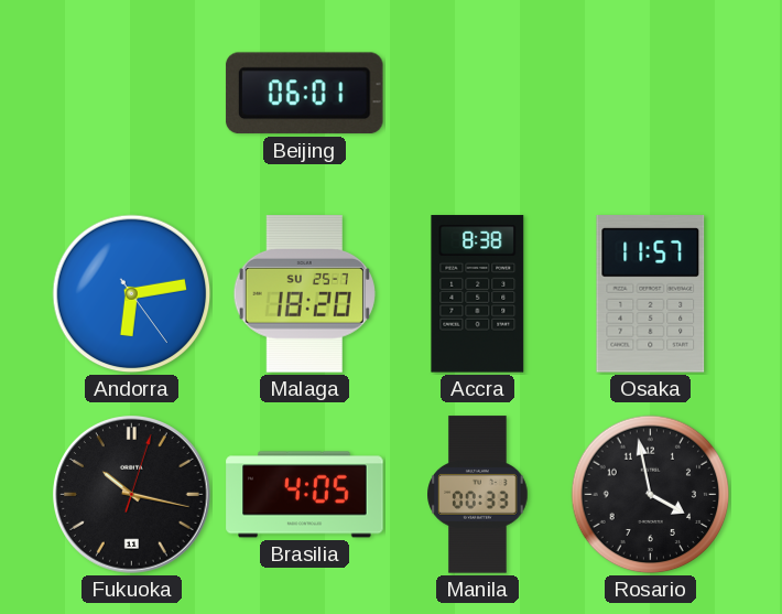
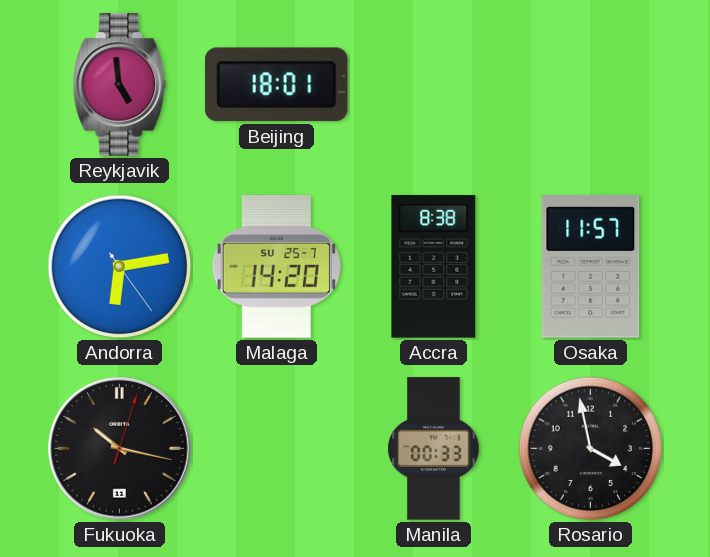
Reykjavik: none -> 4:59
Beijing: 06:01 -> 18:01
Malaga: 18:20 -> 14:20
Brasilia: 4:05 -> none
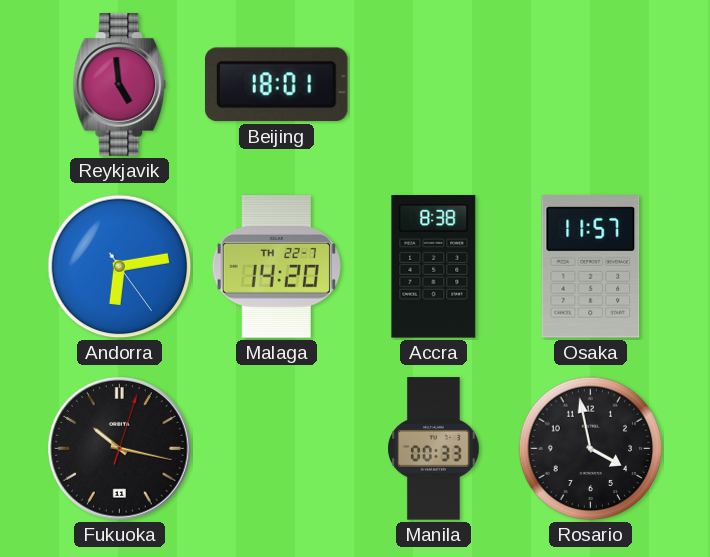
Malaga date: SU 25-7 -> TH 22-7
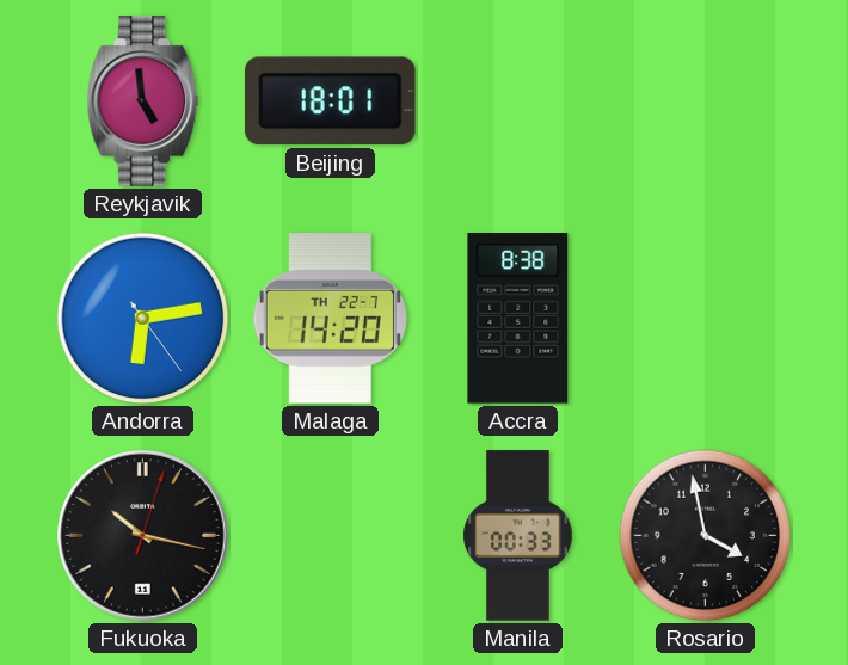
Osaka: 11:57 -> none
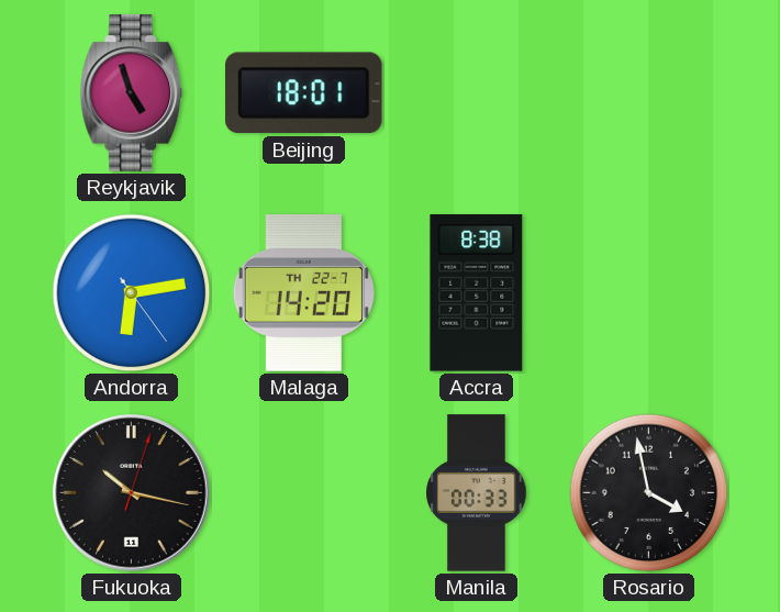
Reykjavik: 4:59 -> 4:57
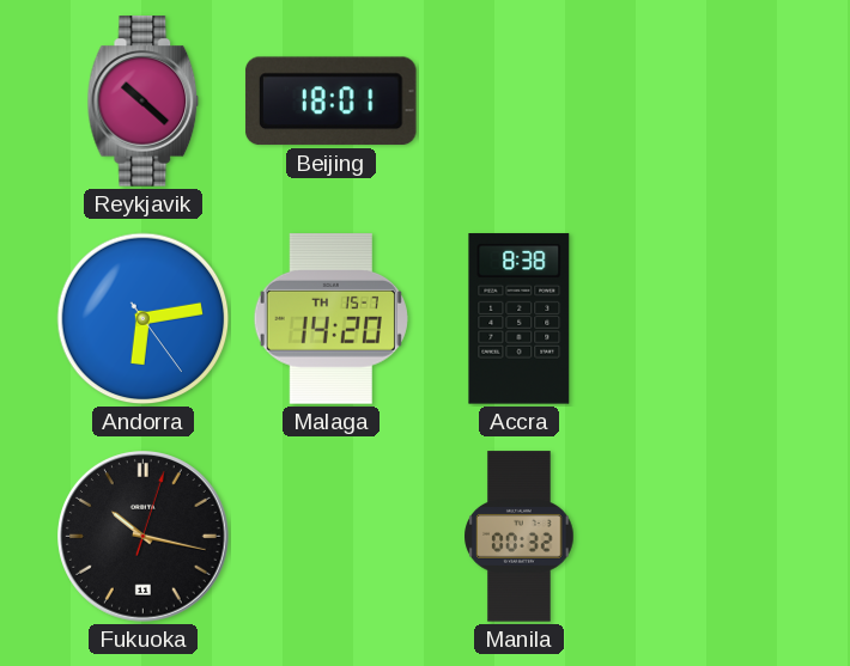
Reykjavik: 4:57 -> 10:22
Malaga date: TH 22-7 -> TH 15-7
Manila: 00:33 -> 00:32
Rosario: 3:58 -> none
